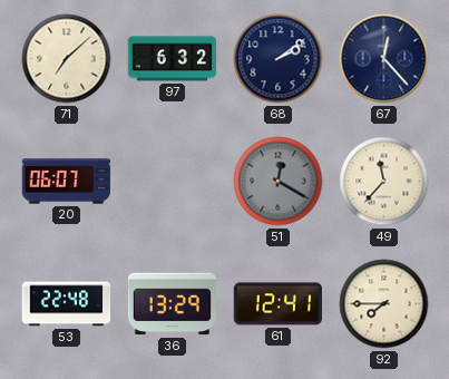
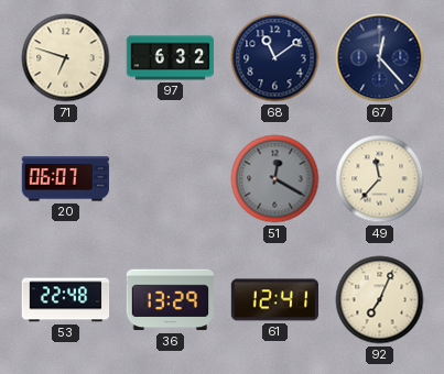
71: 7:08 -> 6:48
68: 2:09 -> 11:09
92: 7:45 -> 7:04
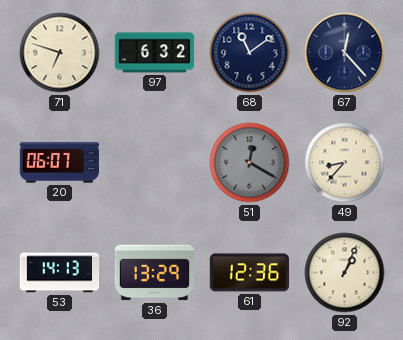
49: 11:37 -> 8:37
53: 22:48 -> 14:13
61: 12:41 -> 12:36
92: 7:04 -> 1:04
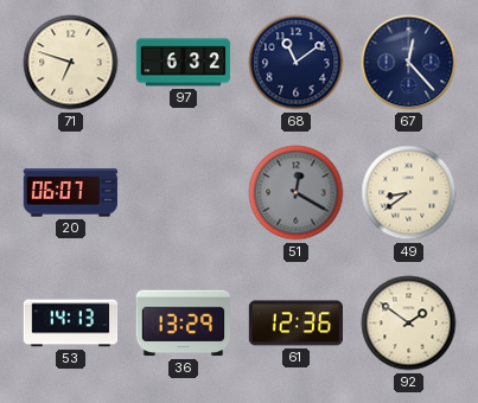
49: 8:37 -> 8:39
92: 1:04 -> 1:51
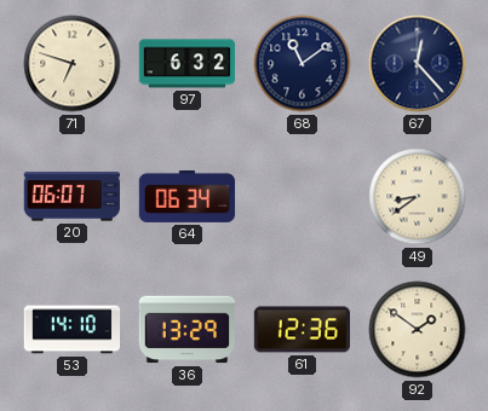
64: none -> 06:34
51: 12:20 -> none
53: 14:13 -> 14:10
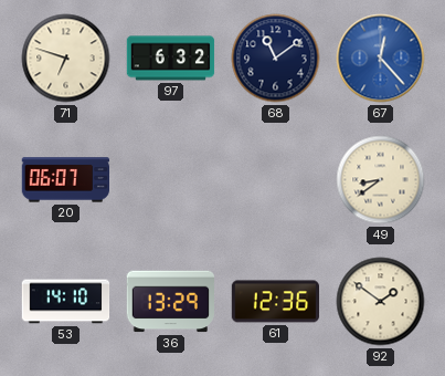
67 dial: navy -> blue
64: 06:34 -> none
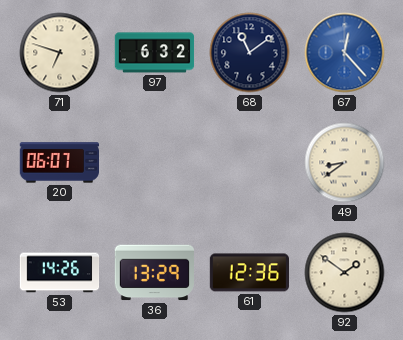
53: 14:10 -> 14:26
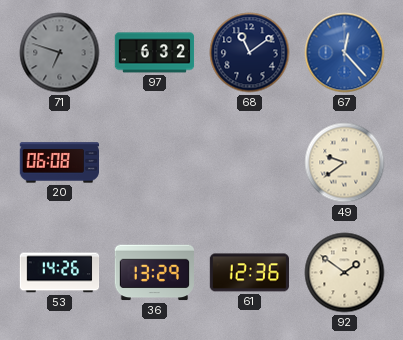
71 dial: cream -> grey
20: 06:07 -> 06:08
49: 8:39 -> 9:39
